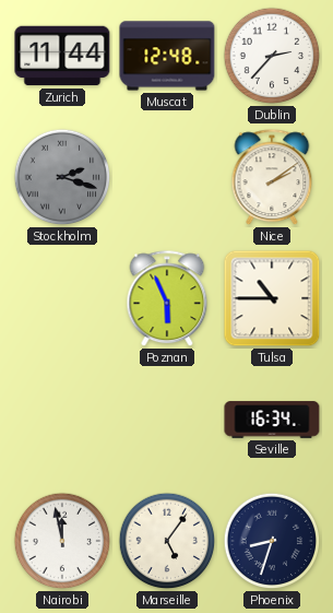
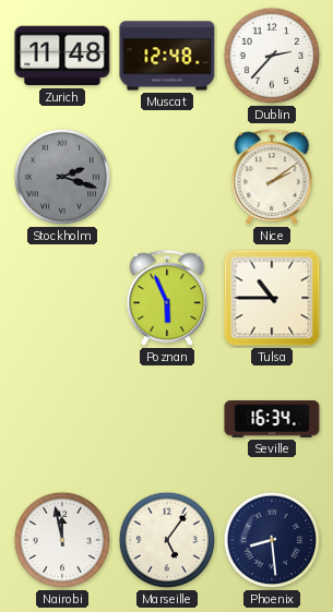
Zurich: 11:44 -> 11:48
Phoenix: 8:33 -> 8:29
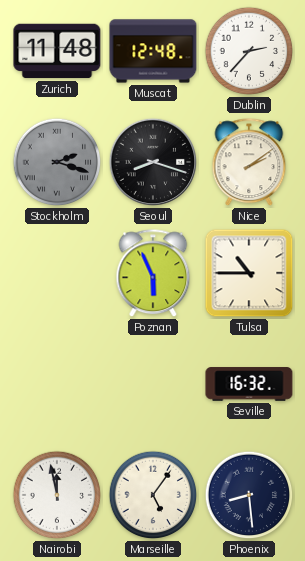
Seoul: none -> 8:18
Seville: 16:34 -> 16:32
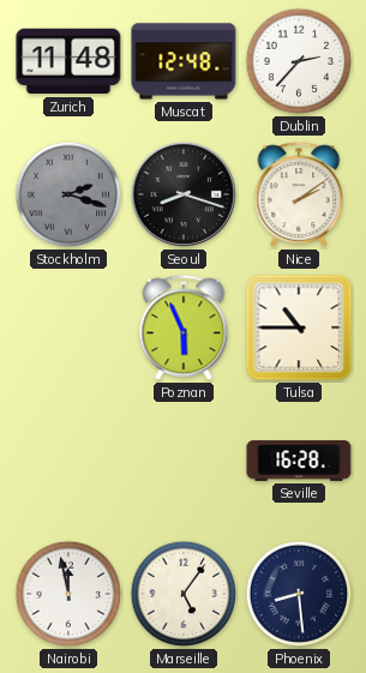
Seville: 16:32 -> 16:28
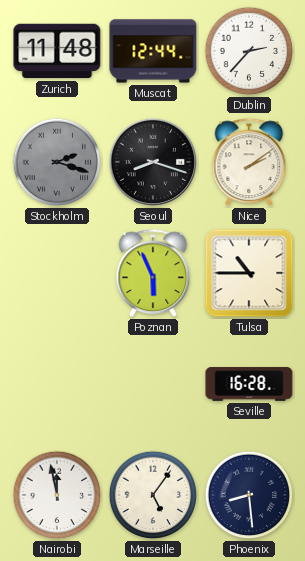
Muscat: 12:48 -> 12:44
